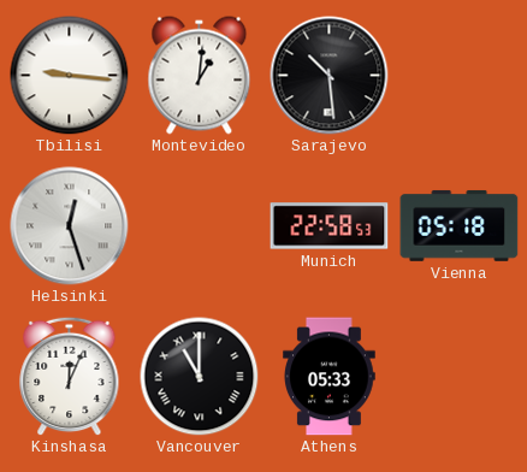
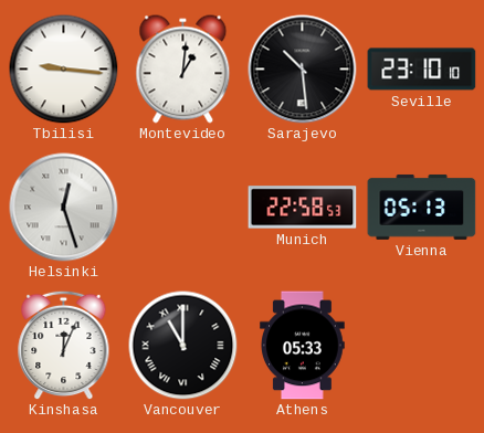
Seville: none -> 23:10
Vienna: 05:18 -> 05:13
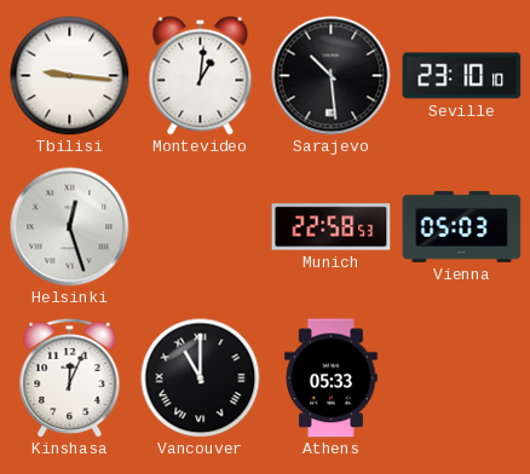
Vienna: 05:13 -> 05:03
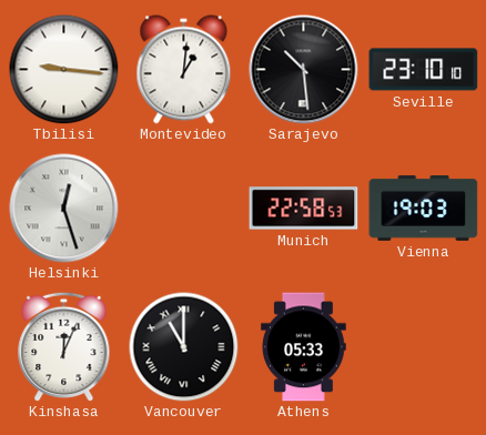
Vienna: 05:03 -> 19:03
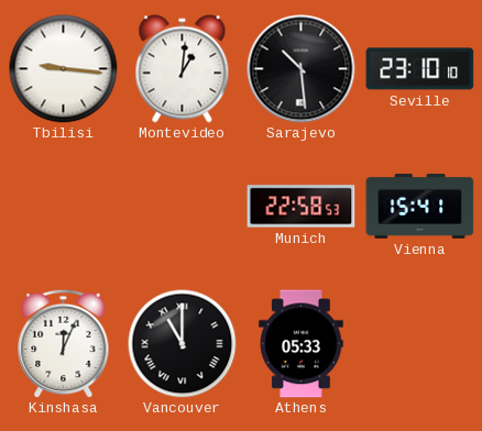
Helsinki: 12:27 -> none
Vienna: 19:03 -> 15:41
